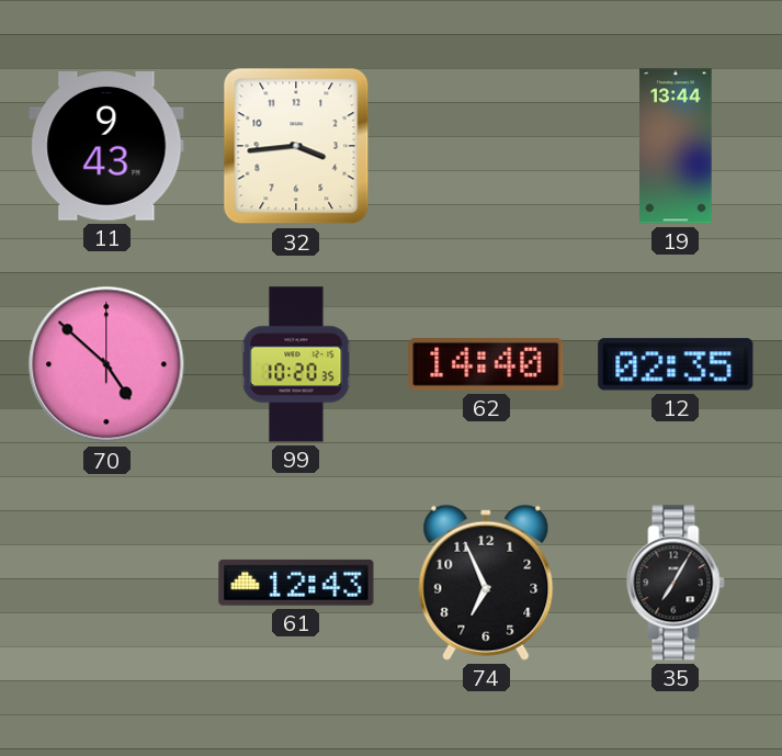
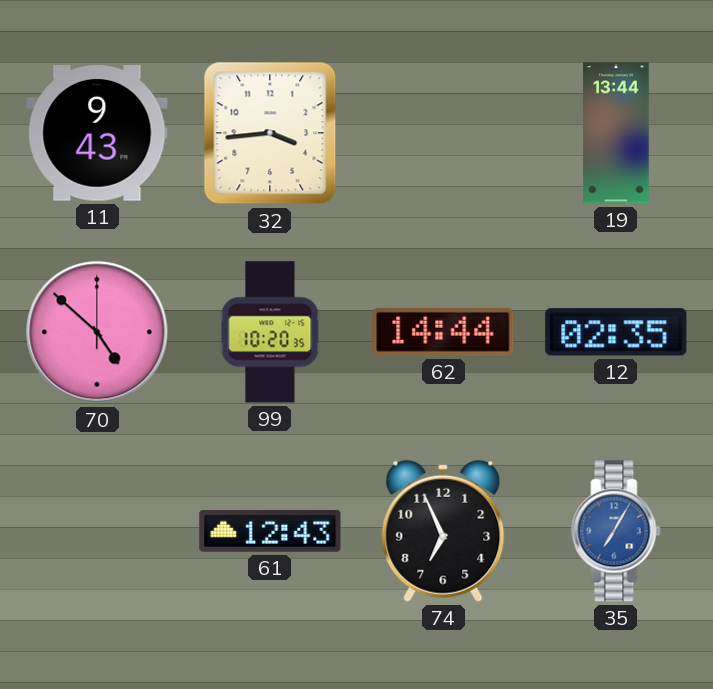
62: 14:40 -> 14:44
35 dial: black -> blue
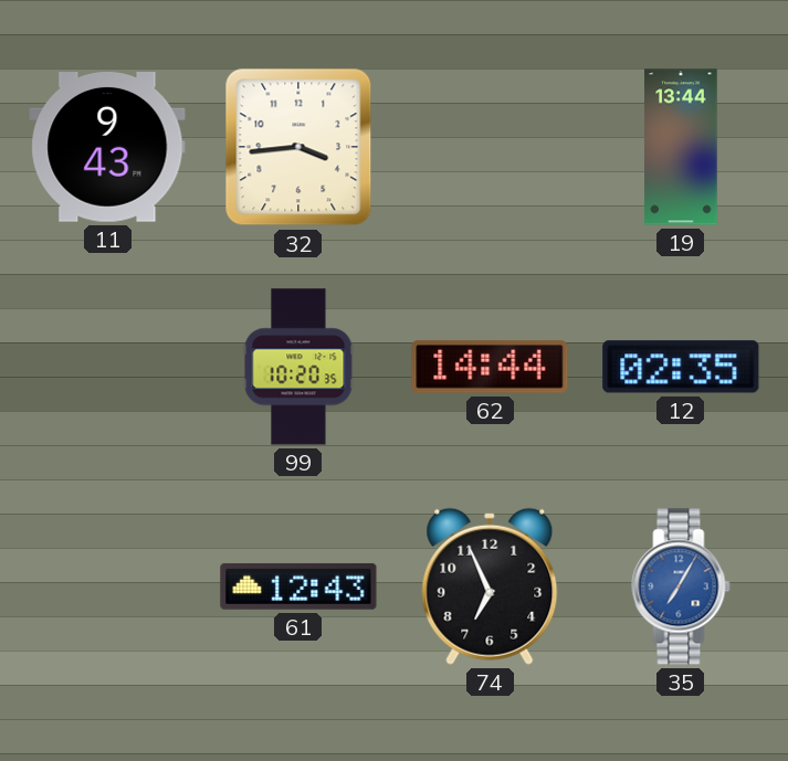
70: 4:52 -> none
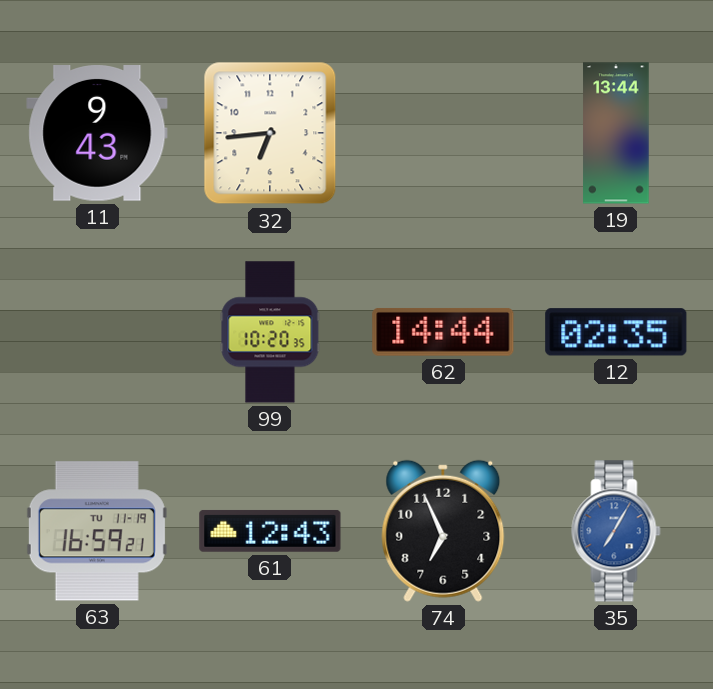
32: 3:44 -> 6:44
63: none -> 16:59
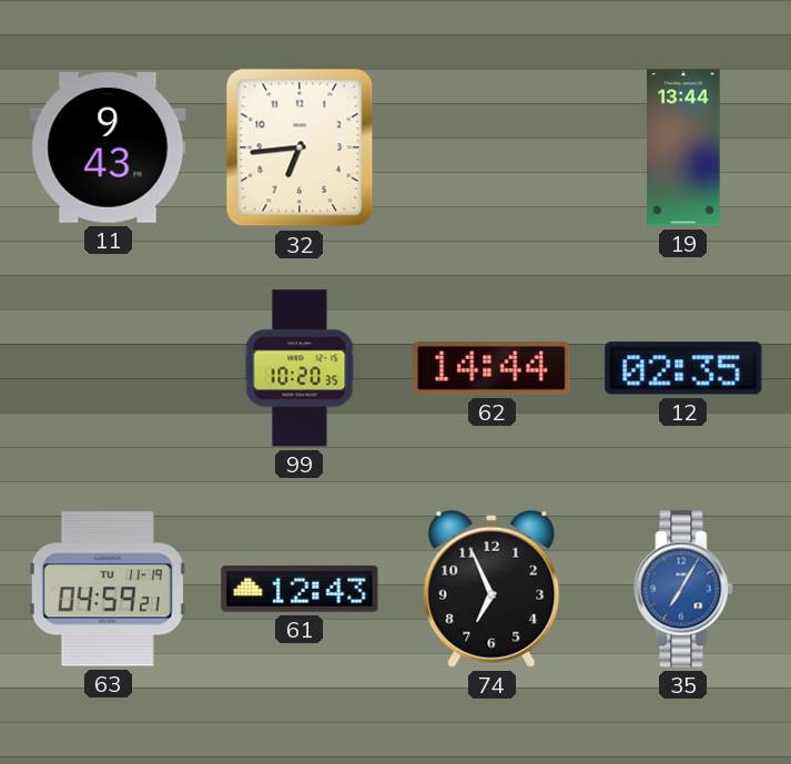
63: 16:59 -> 04:59
